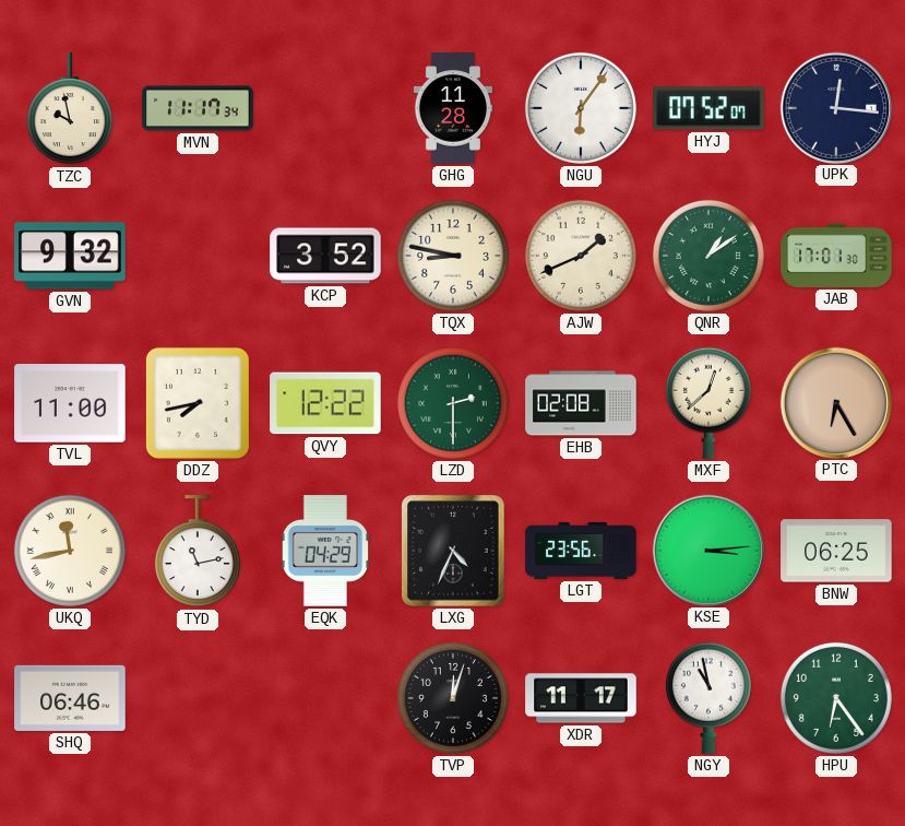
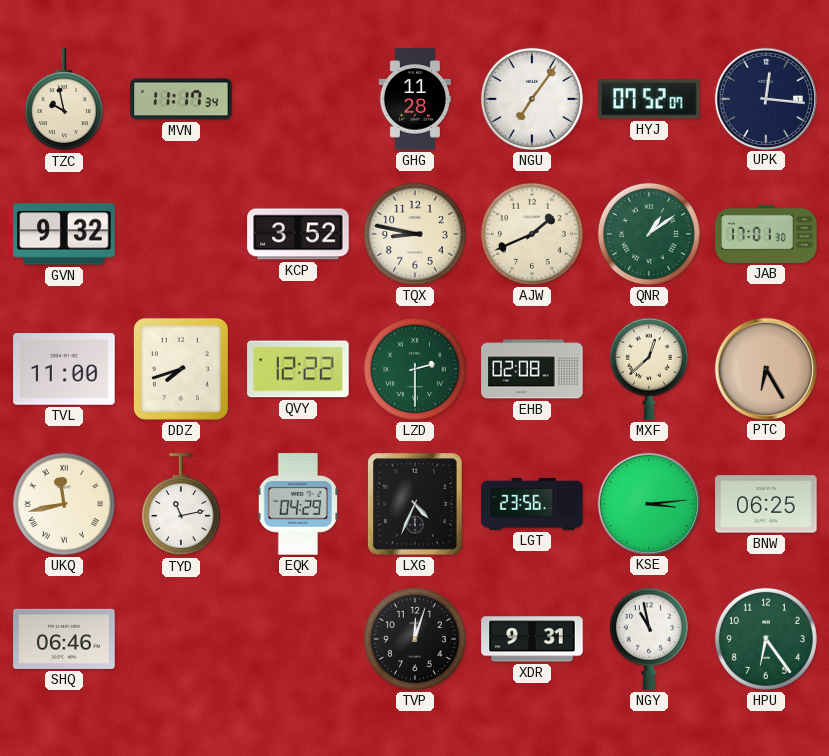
NGU: 6:06 -> 7:06
DDZ: 7:43 -> 7:42
XDR: 11:17 -> 9:31
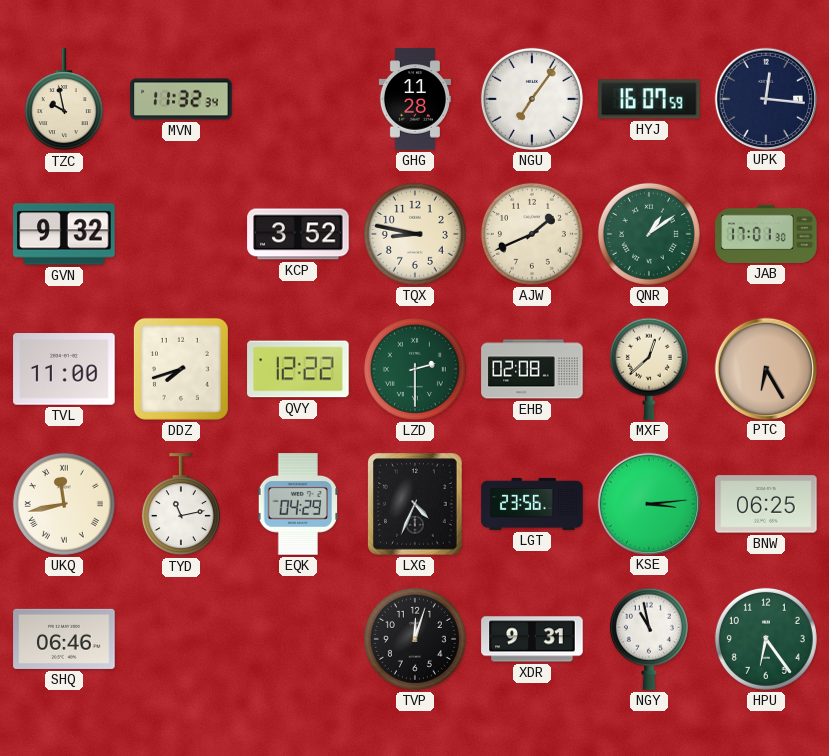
MVN: 11:17 -> 11:32
HYJ: 07:52 -> 16:07
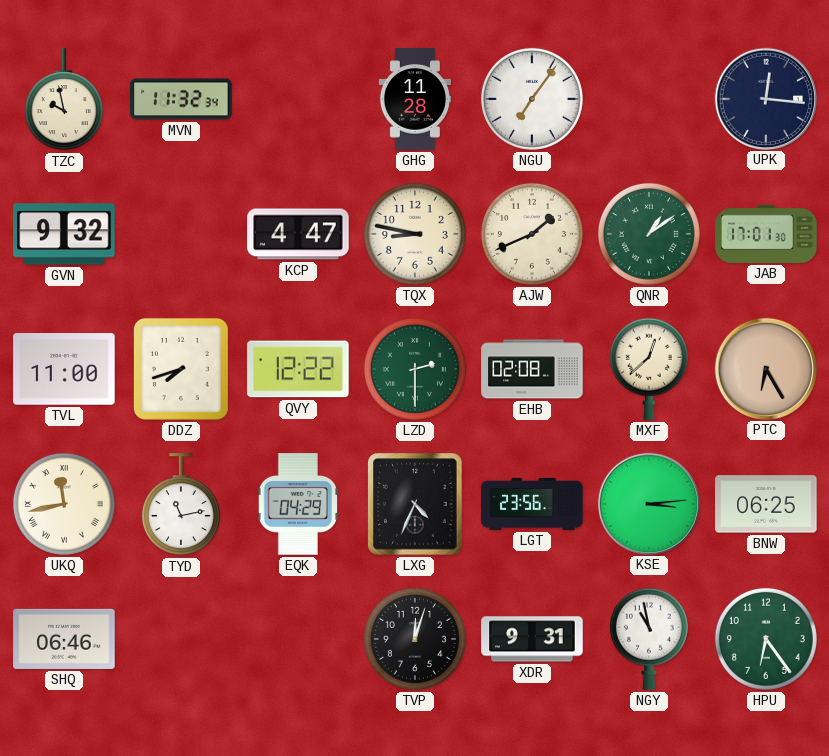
HYJ: 16:07 -> none
KCP: 3:52 -> 4:47
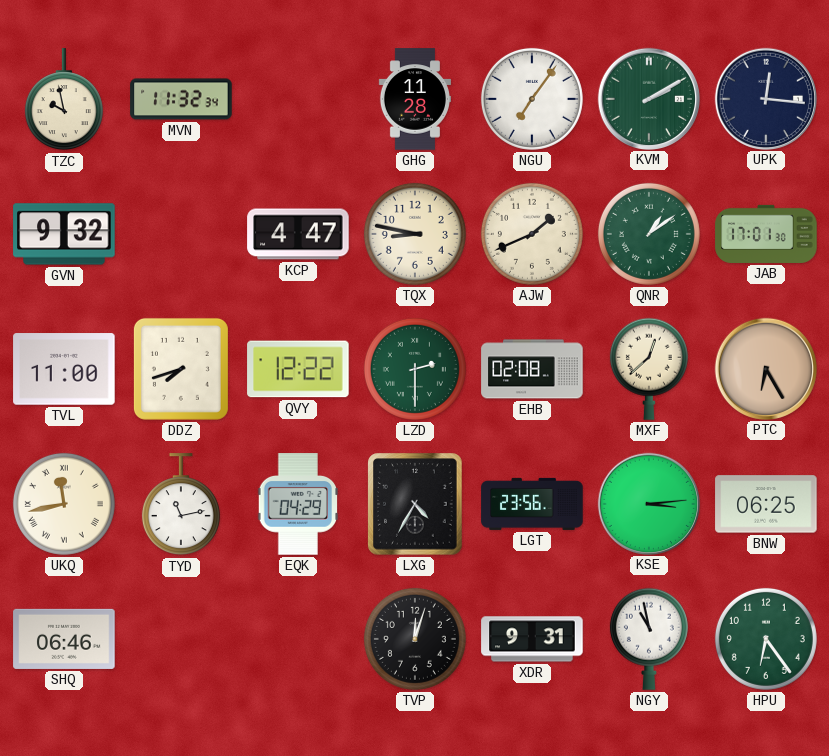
KVM: none -> 2:10
LXG: 4:34 -> 4:35
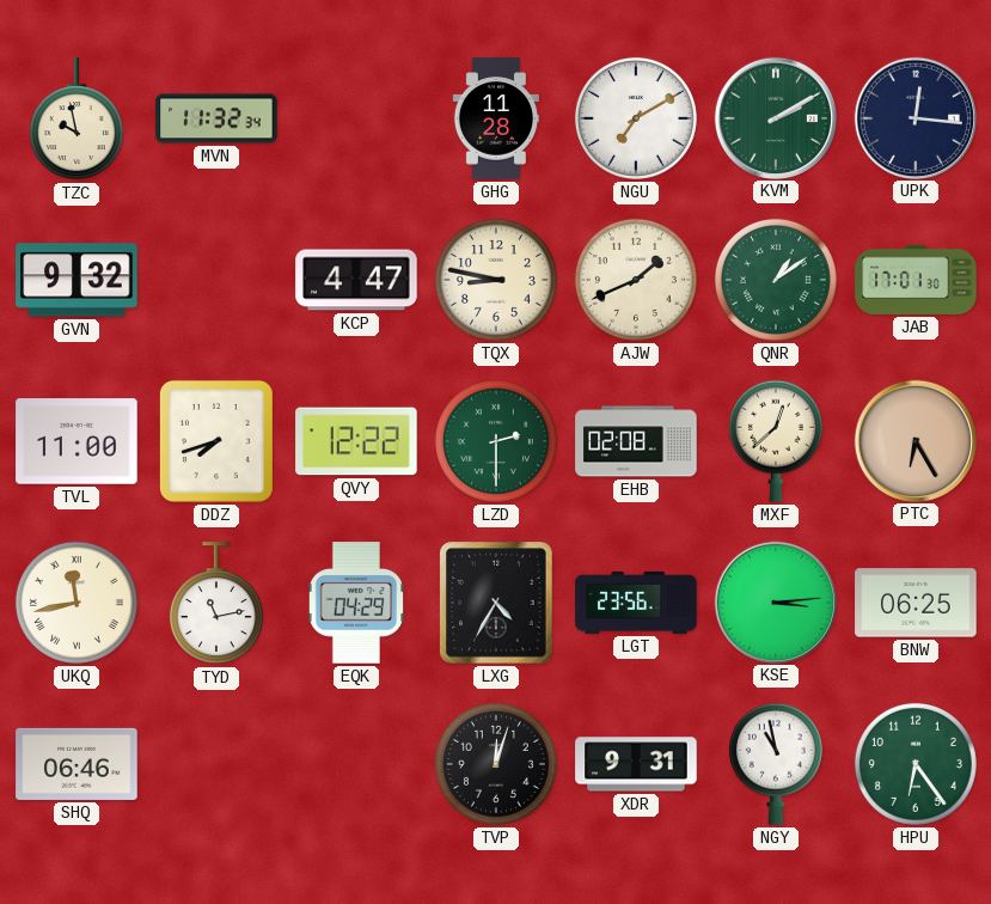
NGU: 7:06 -> 7:10
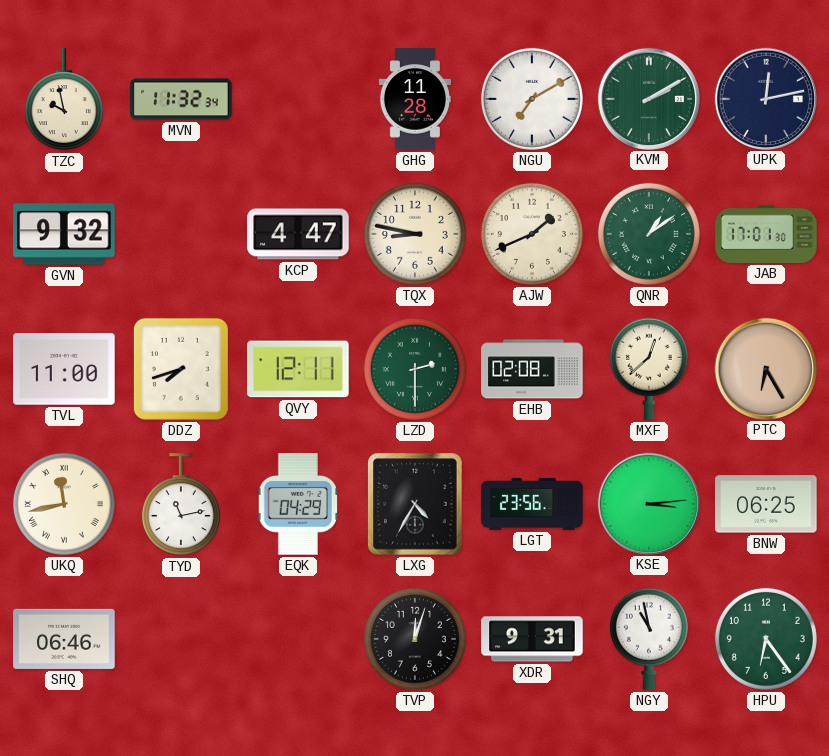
UPK: 12:16 -> 12:13
QVY: 12:22 -> 12:11
